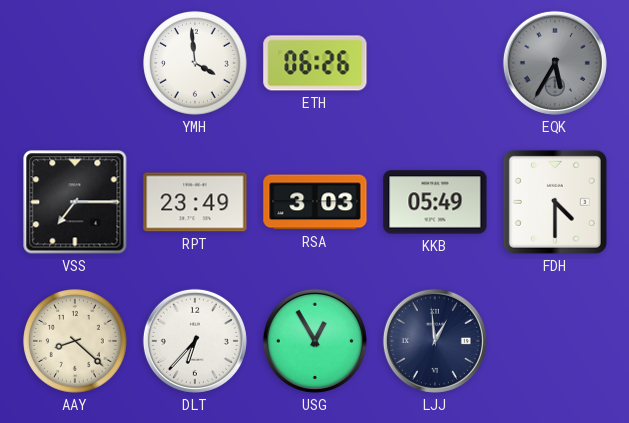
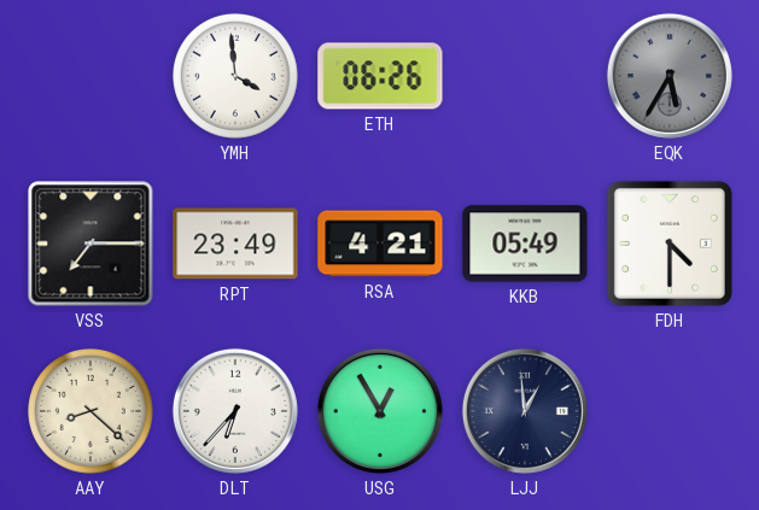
RSA: 3:03 -> 4:21
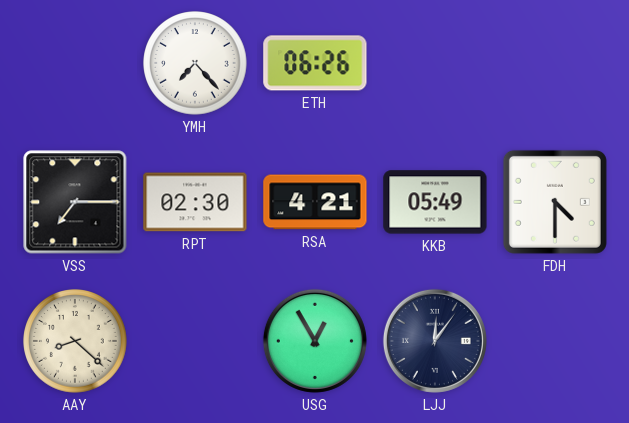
YMH: 3:59 -> 7:23
EQK: 5:35 -> none
RPT: 23:49 -> 02:30
DLT: 6:37 -> none
LJJ: 12:59 -> 12:06
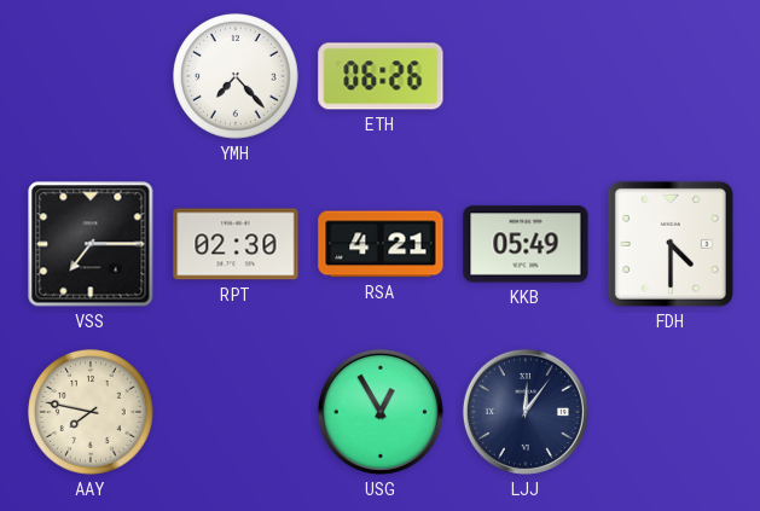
AAY: 8:22 -> 7:47
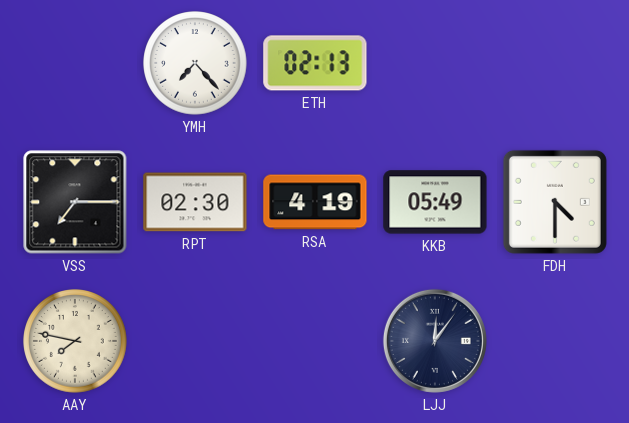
ETH: 06:26 -> 02:13
RSA: 4:21 -> 4:19
USG: 12:55 -> none
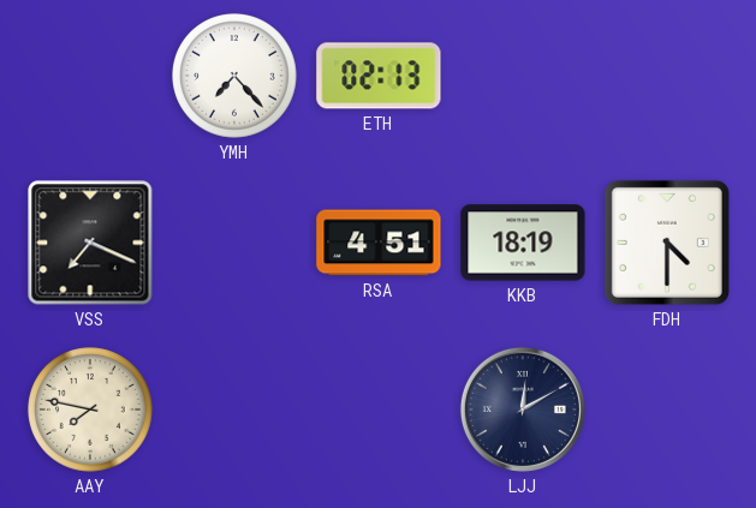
VSS: 7:15 -> 7:19
RPT: 02:30 -> none
RSA: 4:19 -> 4:51
KKB: 05:49 -> 18:19
LJJ: 12:06 -> 12:10
